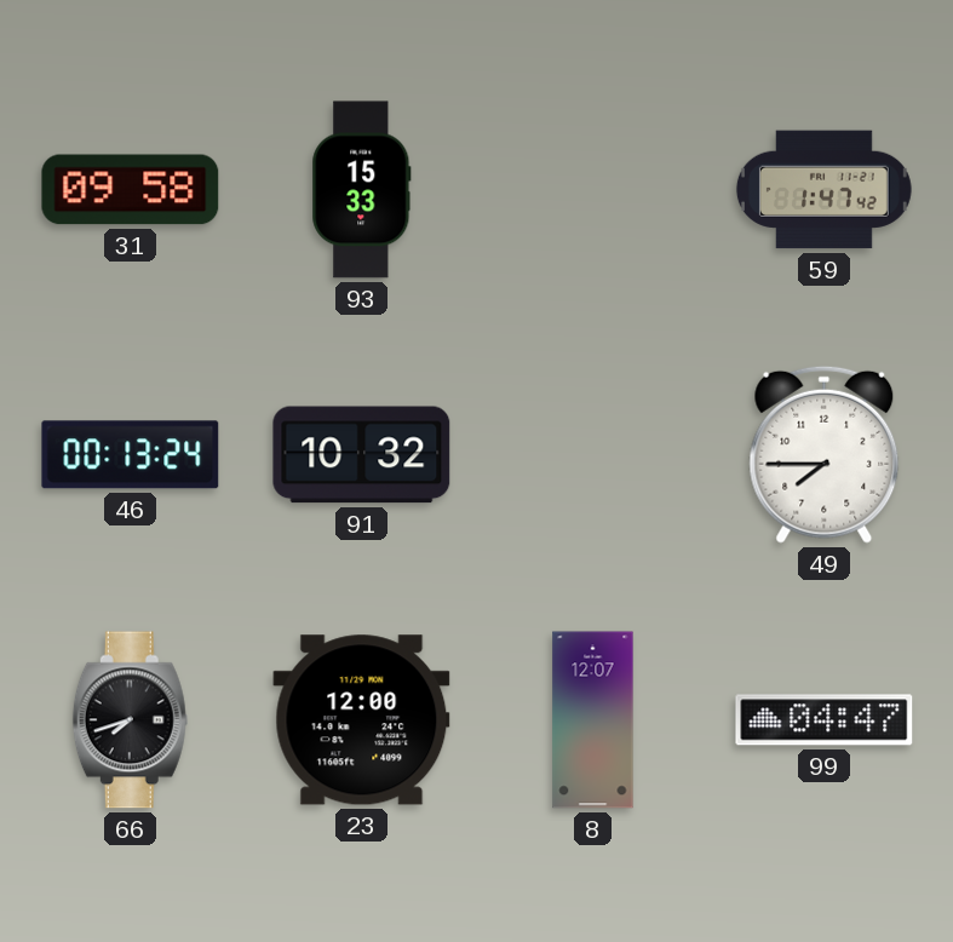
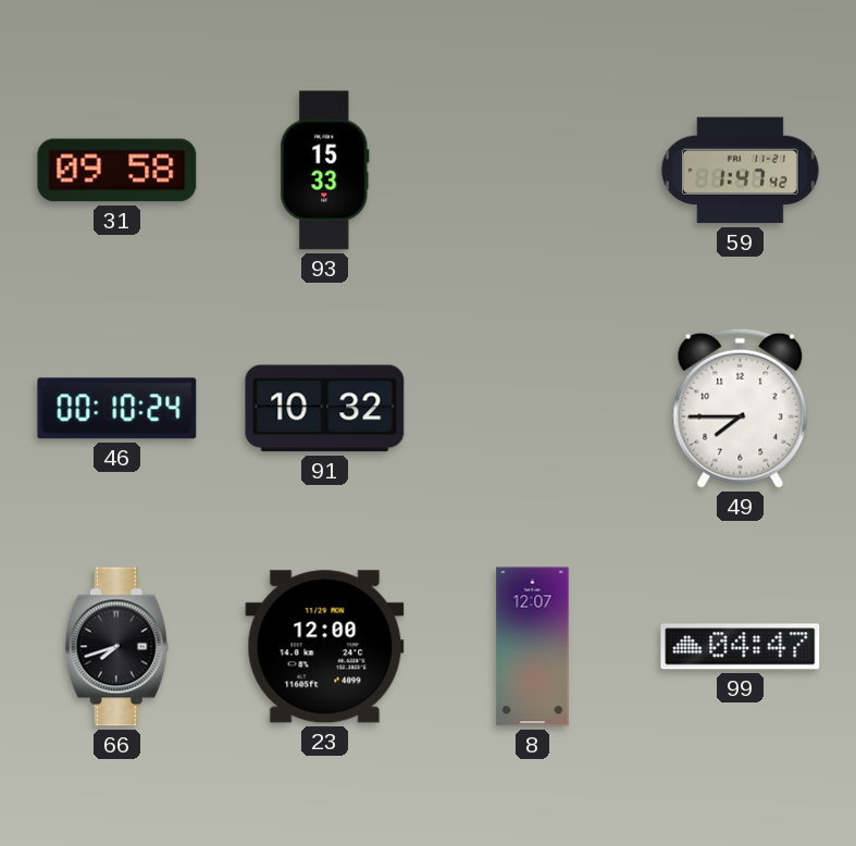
46: 00:13 -> 00:10
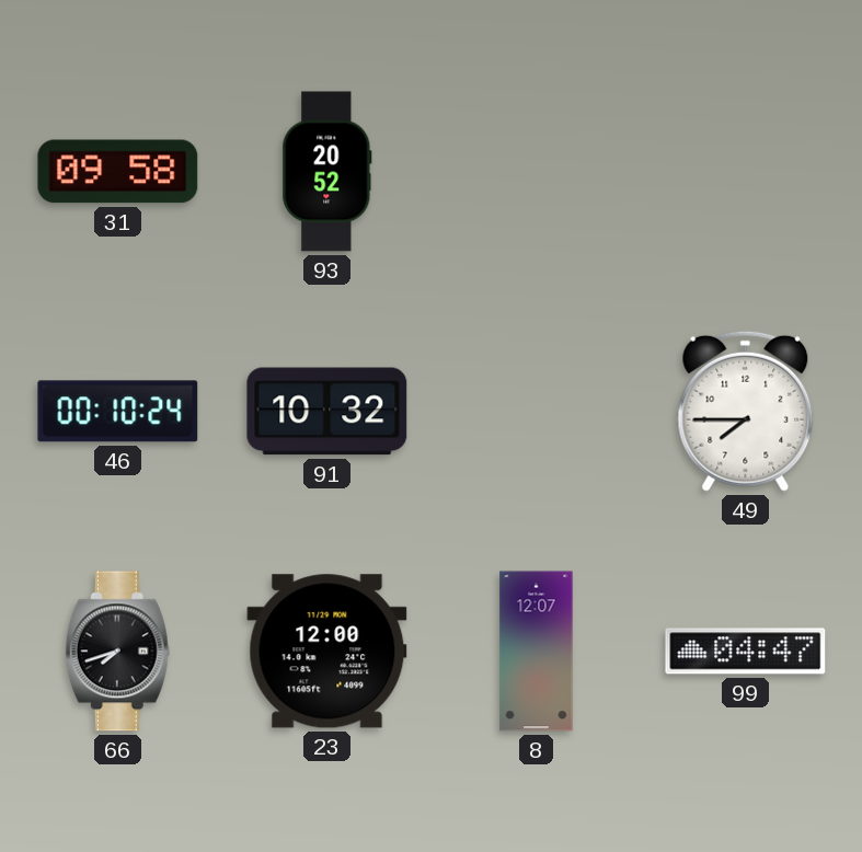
93: 15:33 -> 20:52
59: 1:47 -> none
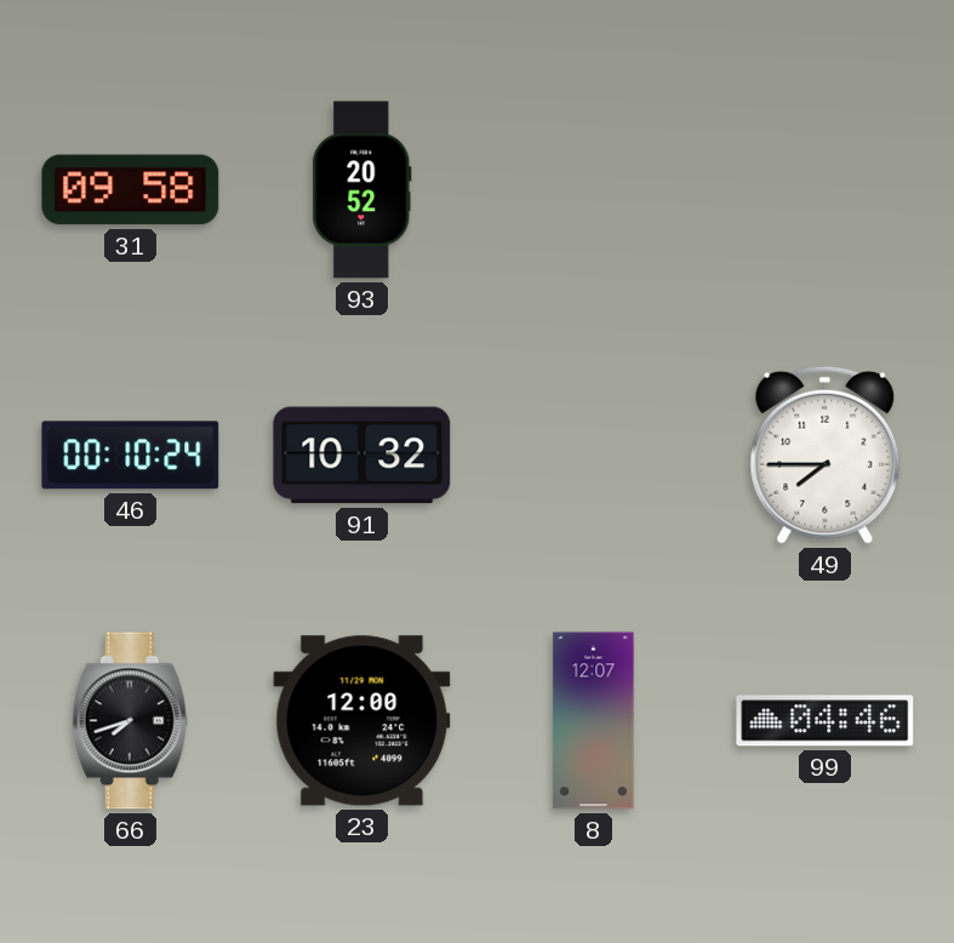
99: 04:47 -> 04:46
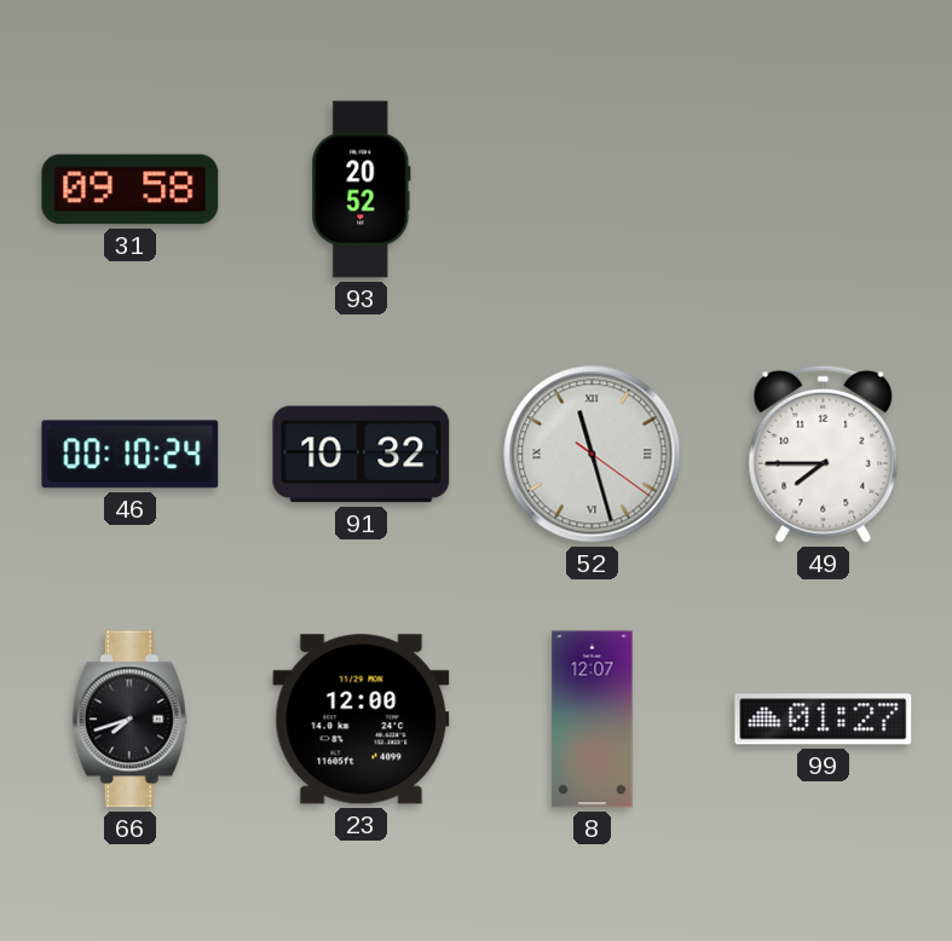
52: none -> 11:27
99: 04:46 -> 01:27
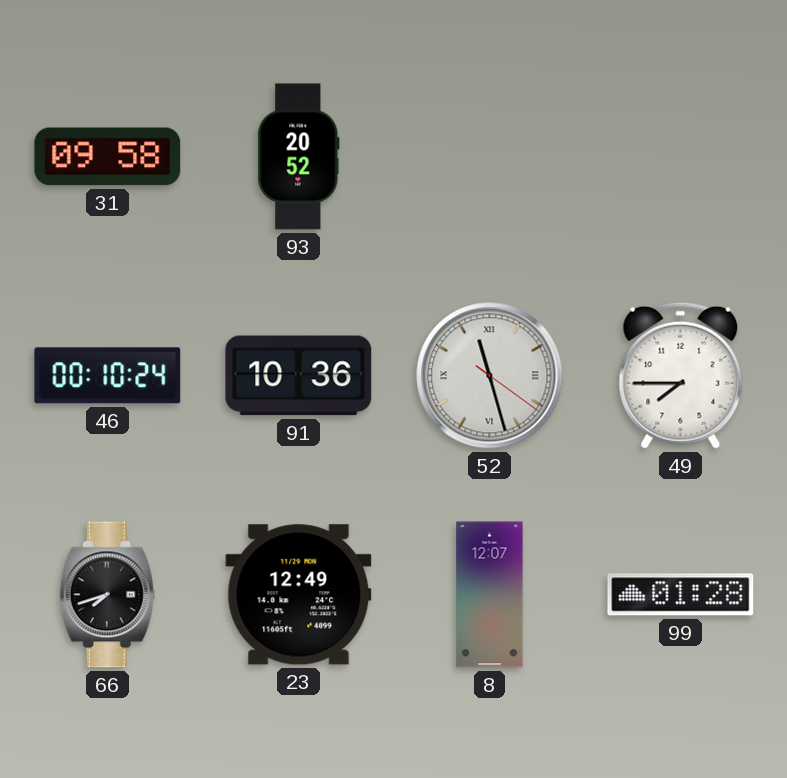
91: 10:32 -> 10:36
23: 12:00 -> 12:49
99: 01:27 -> 01:28
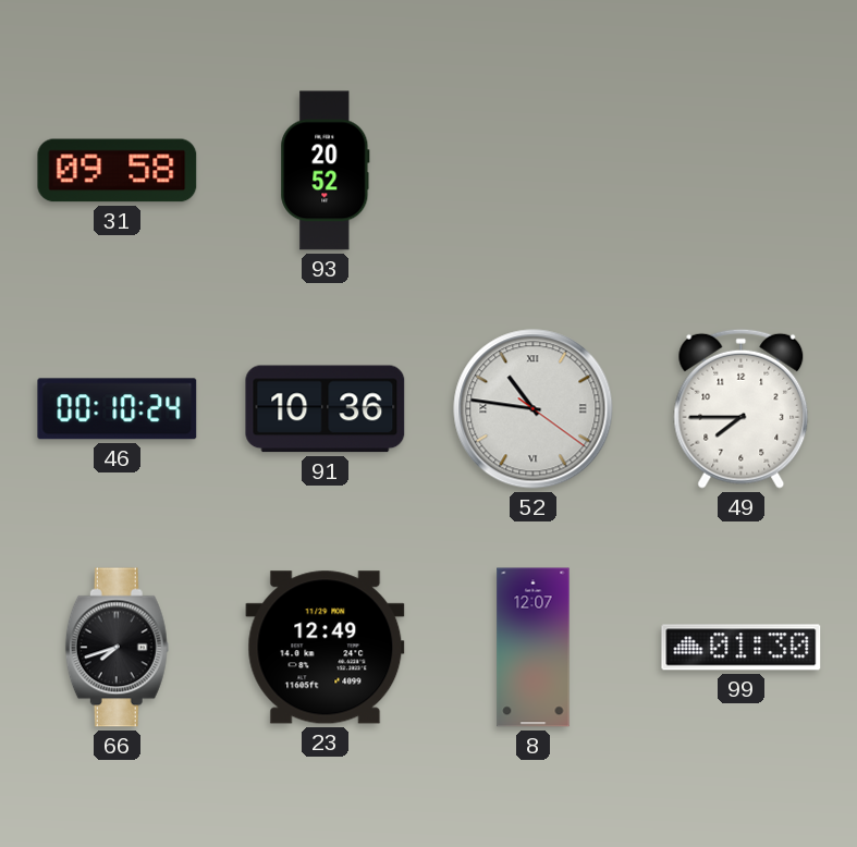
52: 11:27 -> 10:46
99: 01:28 -> 01:30
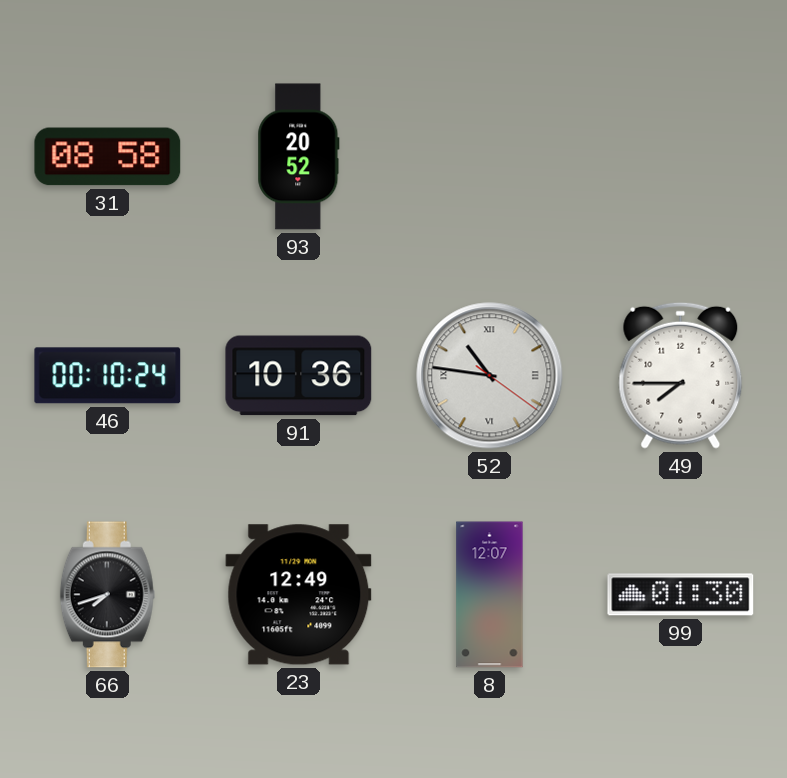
31: 09:58 -> 08:58
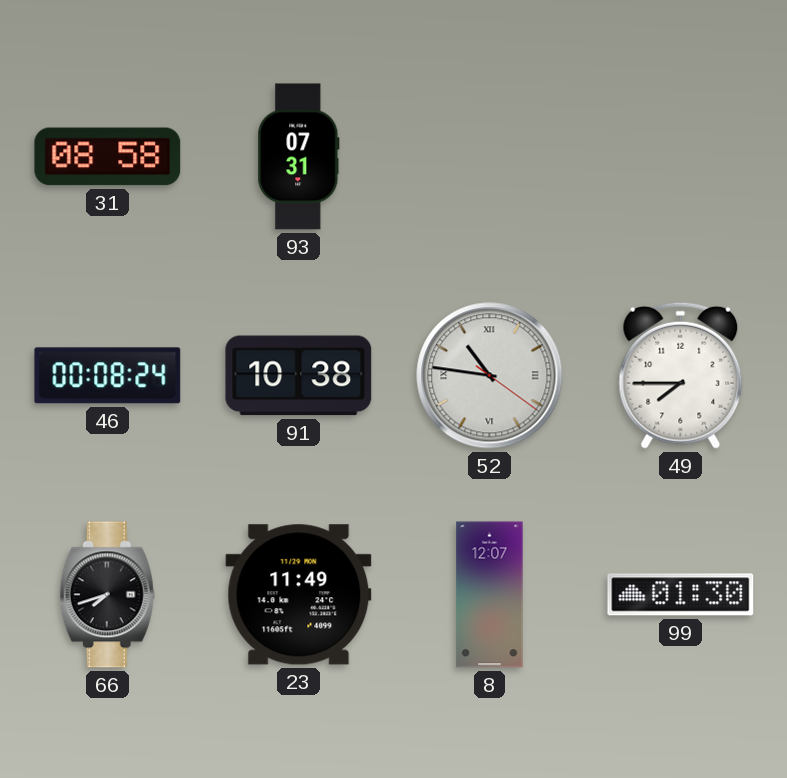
93: 20:52 -> 07:31
46: 00:10 -> 00:08
91: 10:36 -> 10:38
23: 12:49 -> 11:49
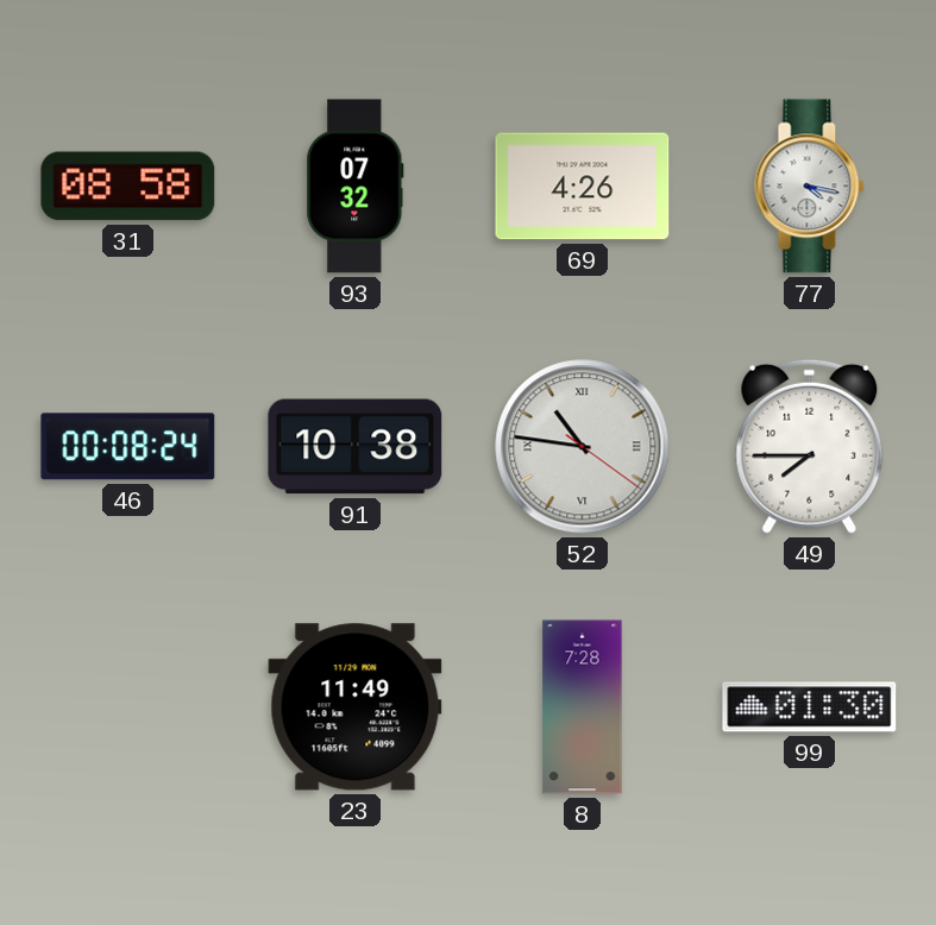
93: 07:31 -> 07:32
69: none -> 4:26
77: none -> 4:17
66: 7:42 -> none
8: 12:07 -> 7:28
